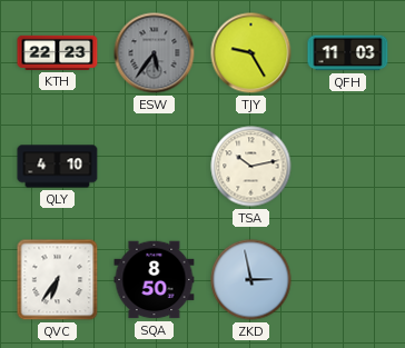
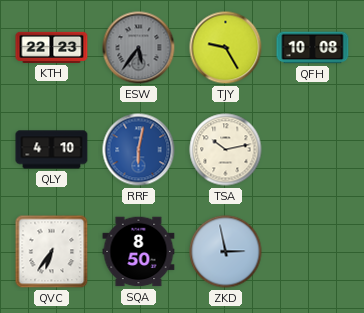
QFH: 11:03 -> 10:08
RRF: none -> 6:02
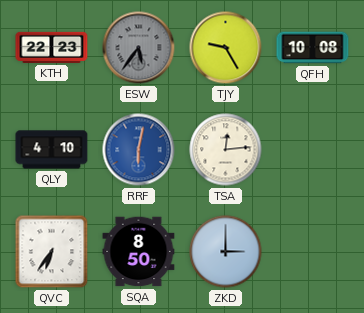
TSA: 10:13 -> 12:14
ZKD: 2:58 -> 3:00
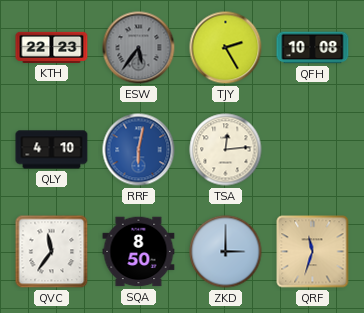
TJY: 9:25 -> 2:25
QVC: 6:36 -> 11:36
QRF: none -> 11:33
